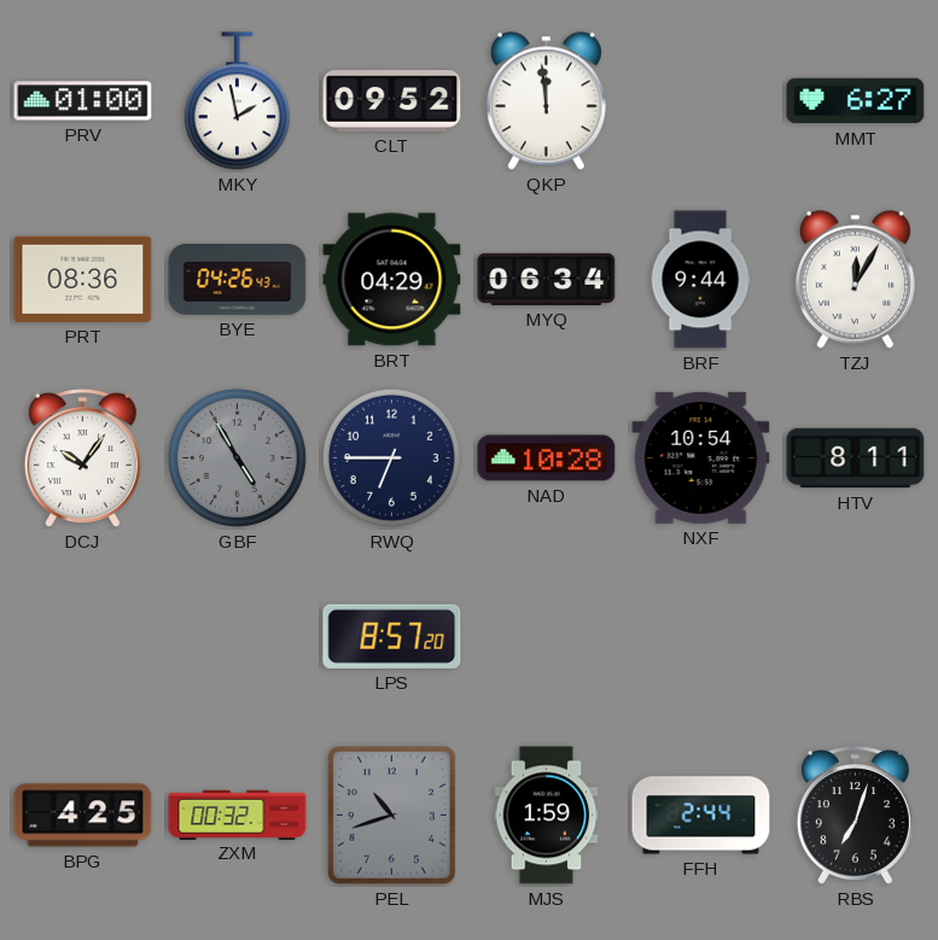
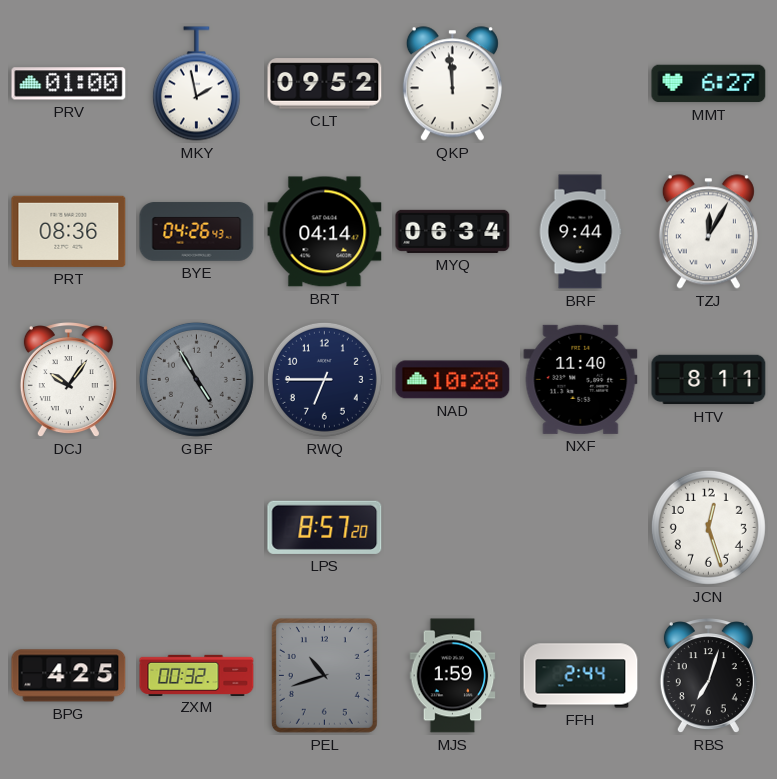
BRT: 04:29 -> 04:14
NXF: 10:54 -> 11:40
JCN: none -> 12:27
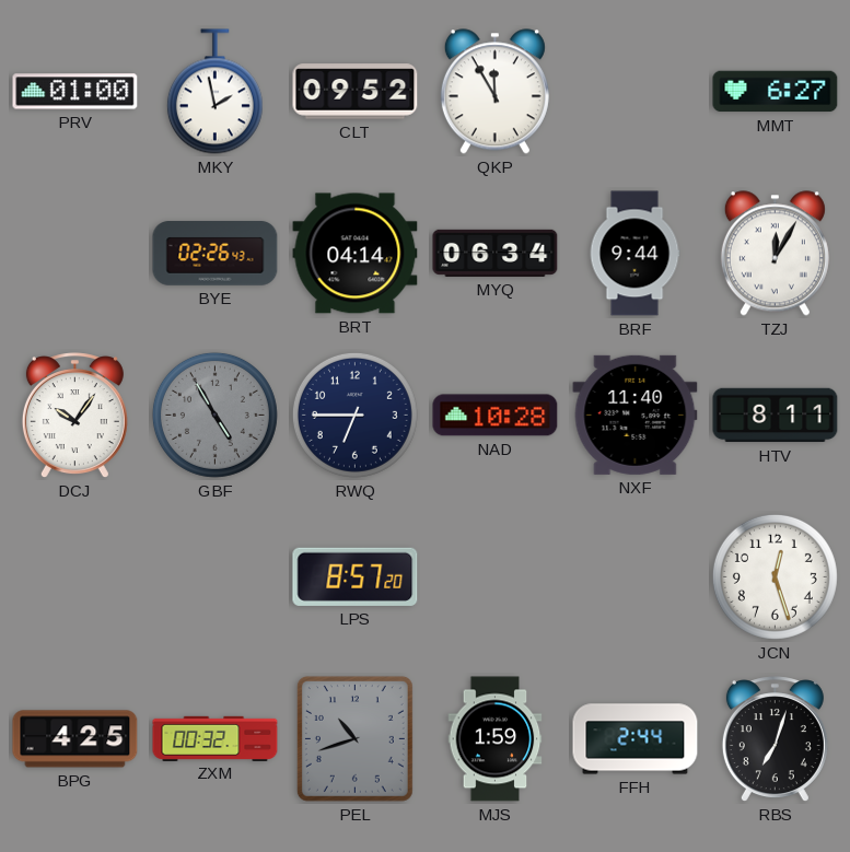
QKP: 11:59 -> 11:55
PRT: 08:36 -> none
BYE: 04:26 -> 02:26
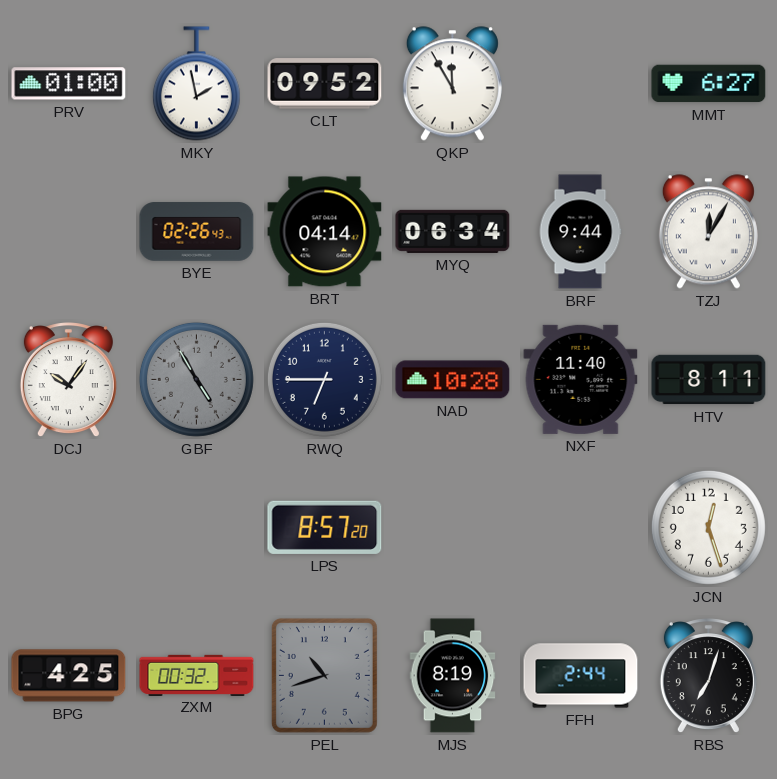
MJS: 1:59 -> 8:19
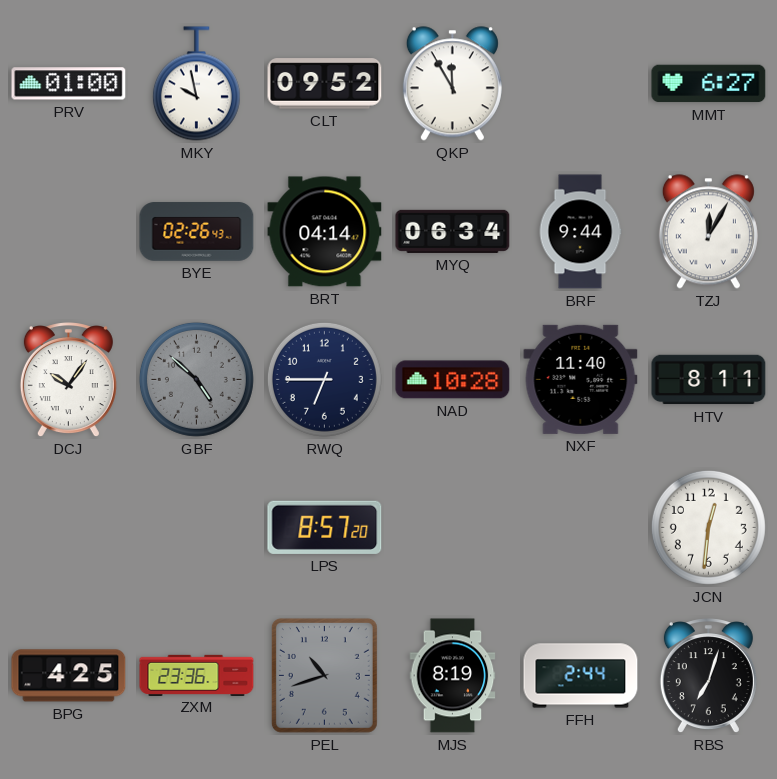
MKY: 1:58 -> 9:58
GBF: 4:55 -> 4:52
JCN: 12:27 -> 12:31
ZXM: 00:32 -> 23:36
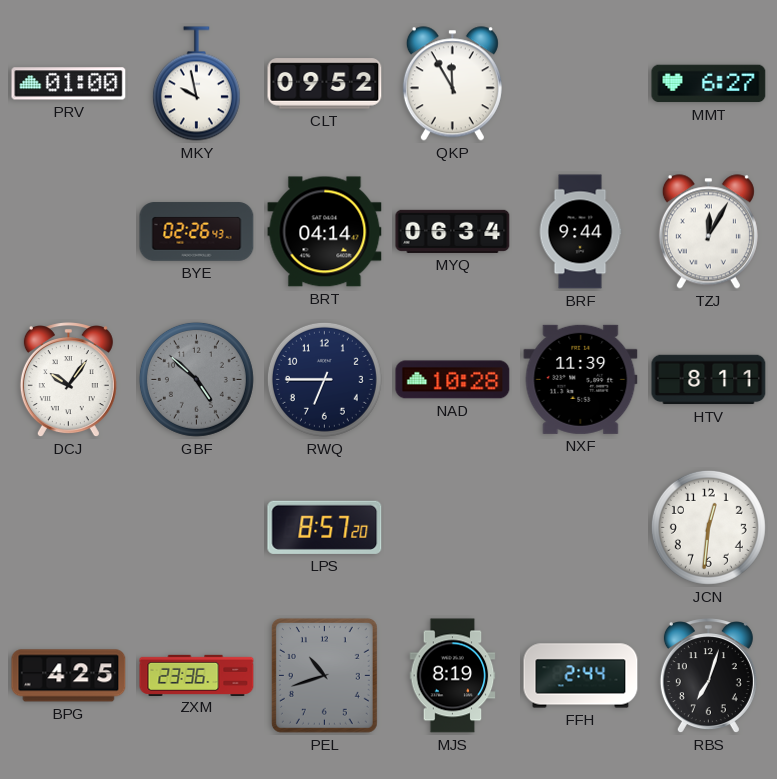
NXF: 11:40 -> 11:39
